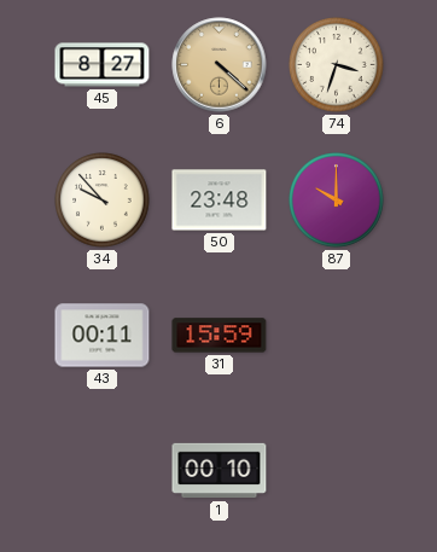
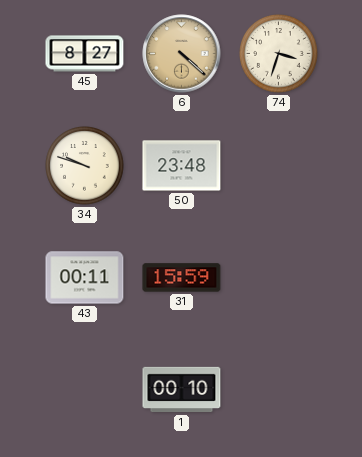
34: 9:53 -> 9:48
87: 10:00 -> none
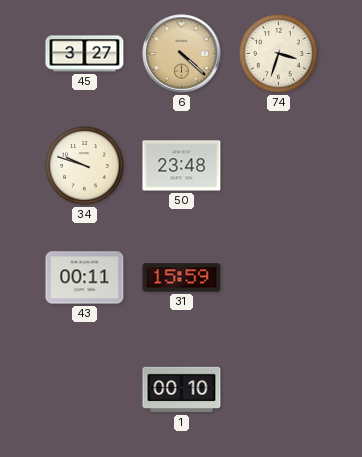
45: 8:27 -> 3:27
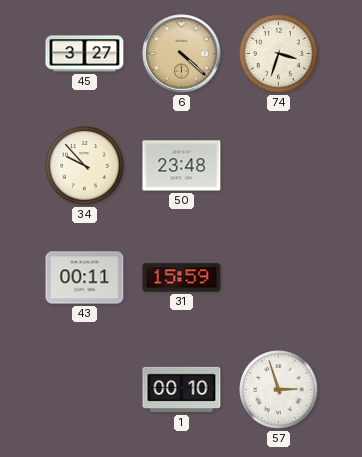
34: 9:48 -> 9:53
57: none -> 2:57
